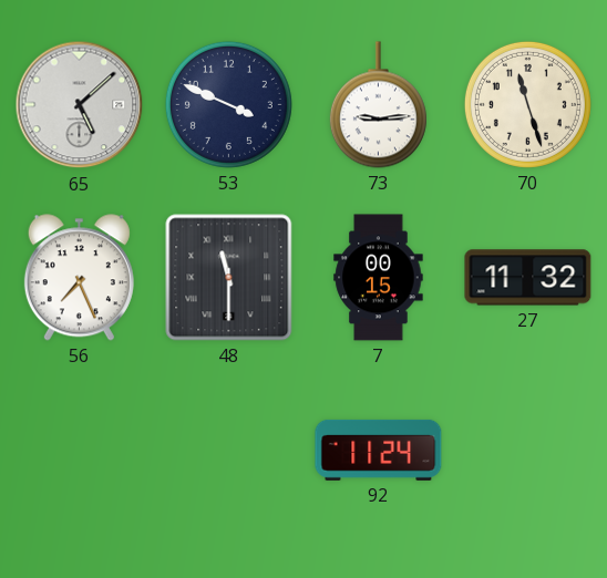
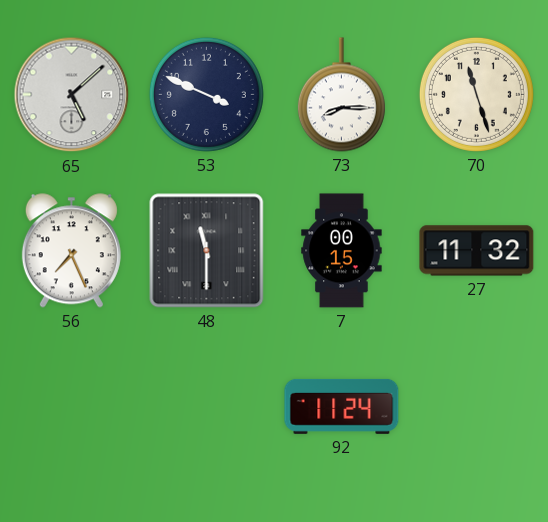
73: 9:14 -> 8:15
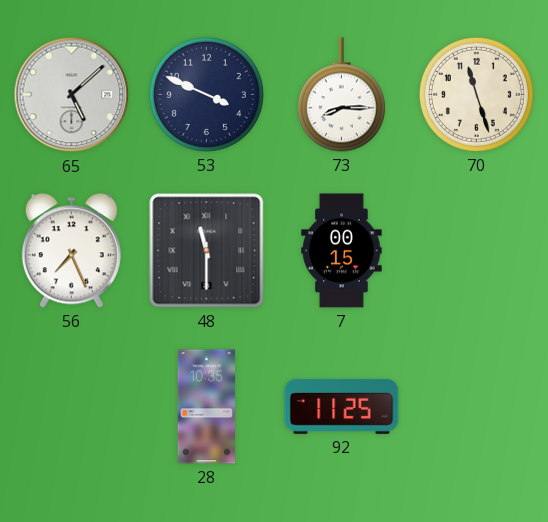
27: 11:32 -> none
28: none -> 10:35
92: 11:24 -> 11:25
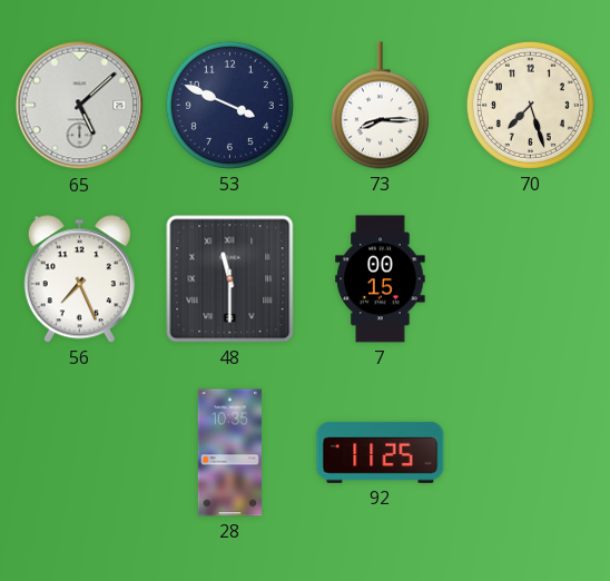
70: 11:27 -> 7:27
